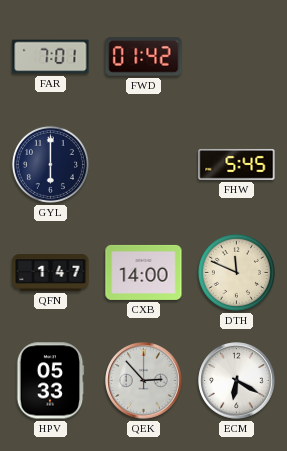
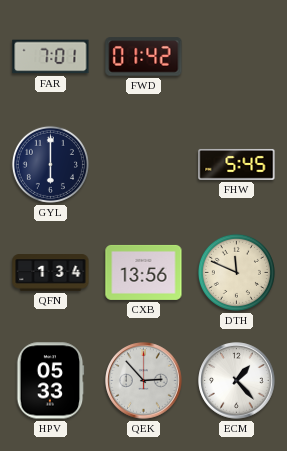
QFN: 1:47 -> 1:34
CXB: 14:00 -> 13:56
ECM: 6:20 -> 1:23
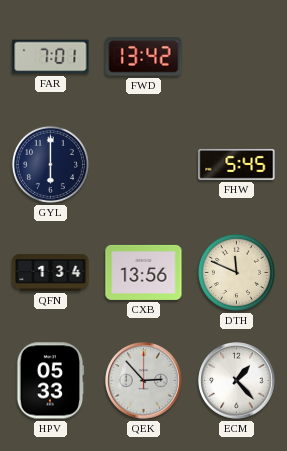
FWD: 01:42 -> 13:42
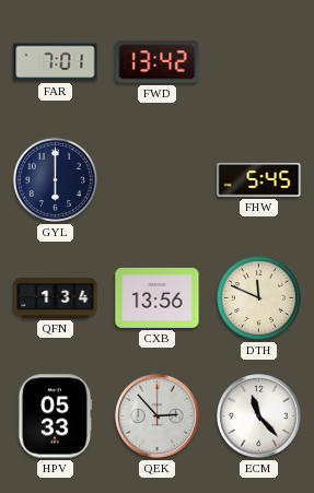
ECM: 1:23 -> 11:23
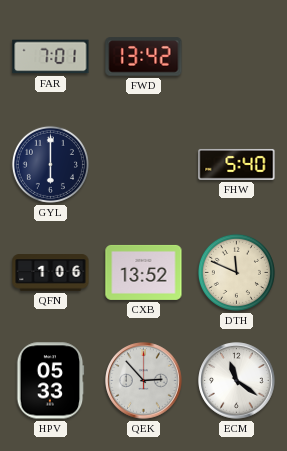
FHW: 5:45 -> 5:40
QFN: 1:34 -> 1:06
CXB: 13:56 -> 13:52
ECM: 11:23 -> 11:21
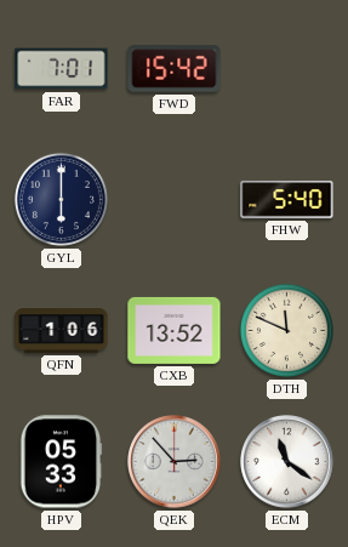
FWD: 13:42 -> 15:42
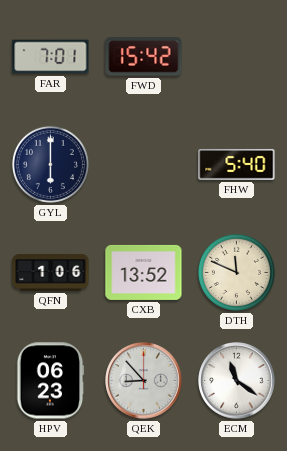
HPV: 05:33 -> 06:23
QEK: 2:53 -> 8:53
